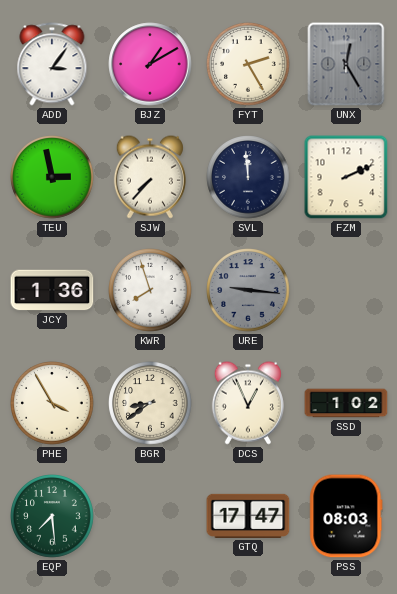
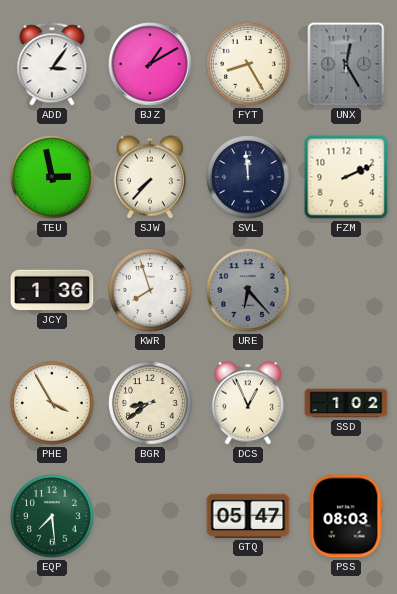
FYT: 2:25 -> 8:25
URE: 9:16 -> 6:23
GTQ: 17:47 -> 05:47
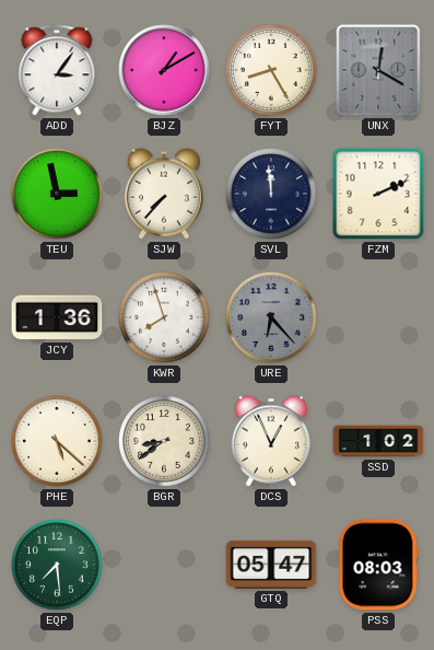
UNX: 12:25 -> 12:20
PHE: 3:55 -> 5:22
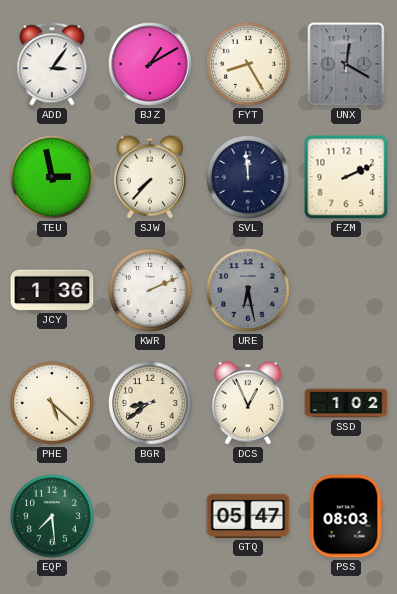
KWR: 7:57 -> 2:11
URE: 6:23 -> 6:28
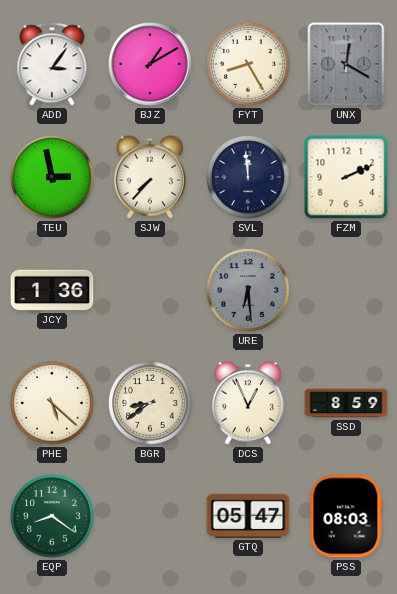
KWR: 2:11 -> none
URE: 6:28 -> 6:29
SSD: 1:02 -> 8:59
EQP: 7:29 -> 8:21
